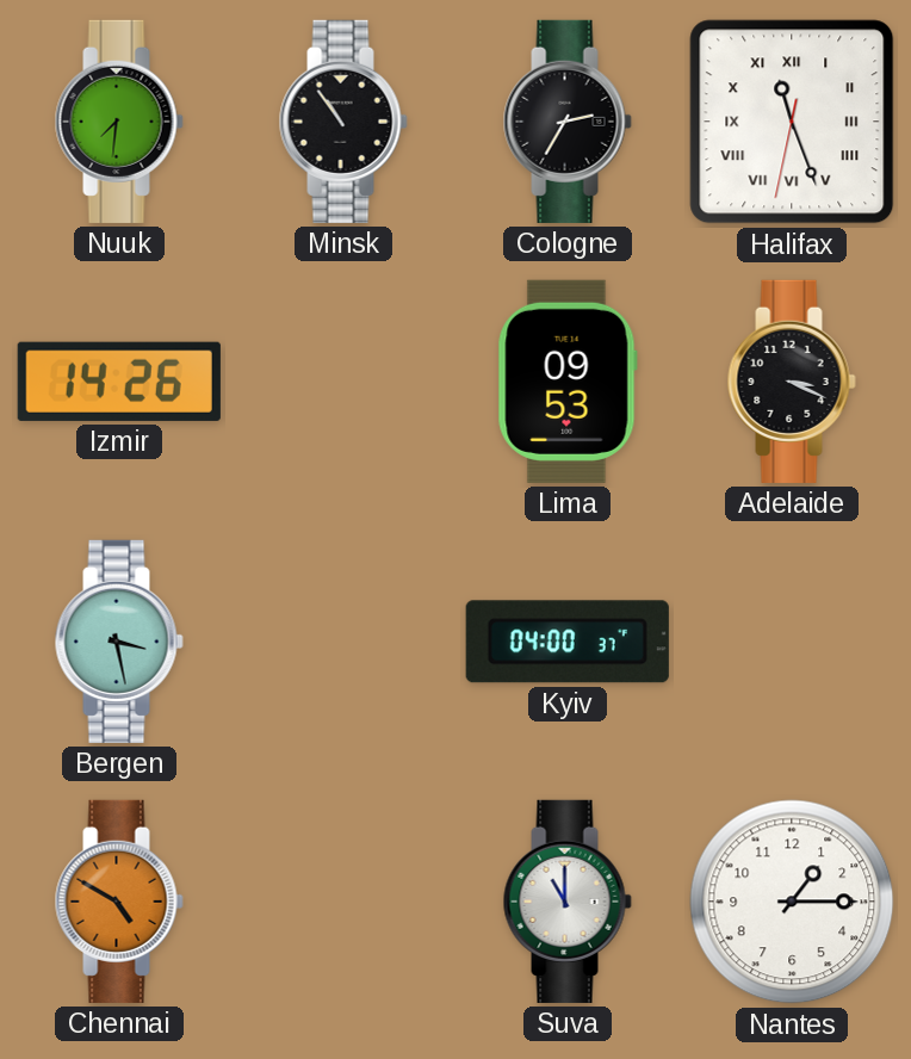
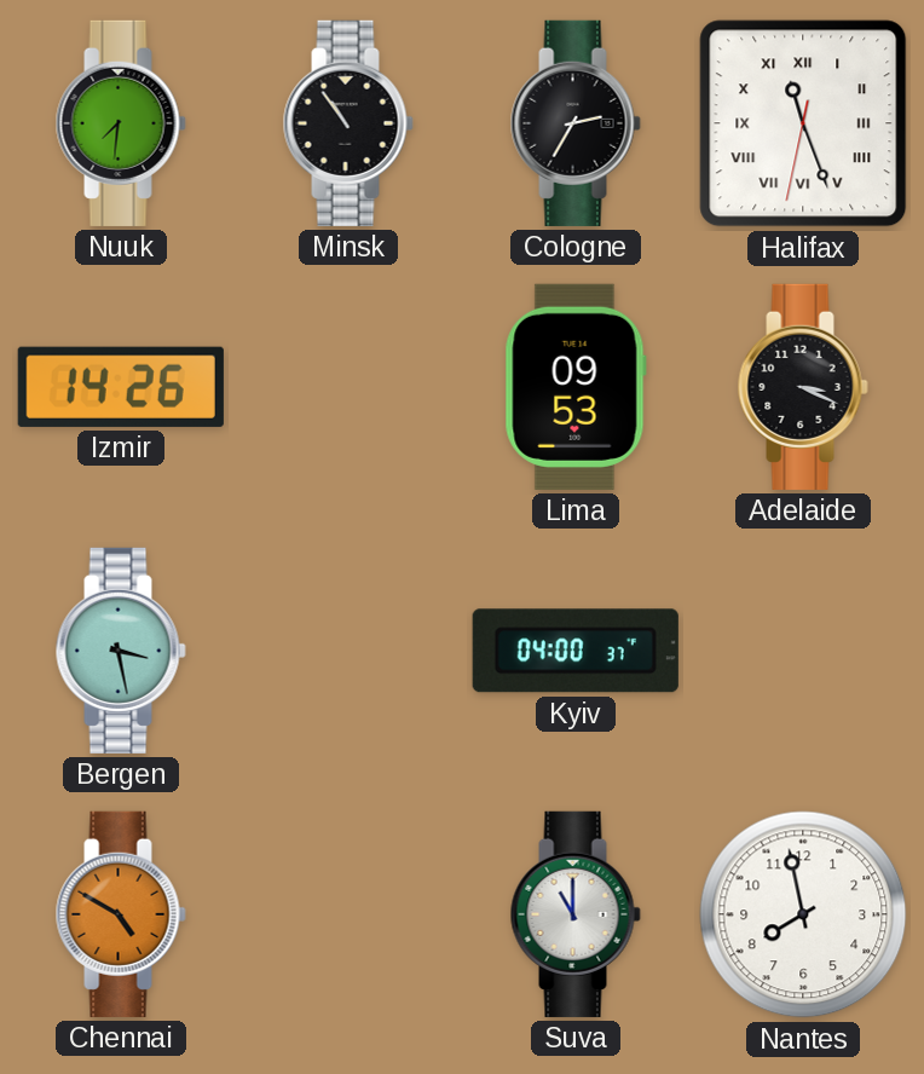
Nantes: 1:15 -> 7:58
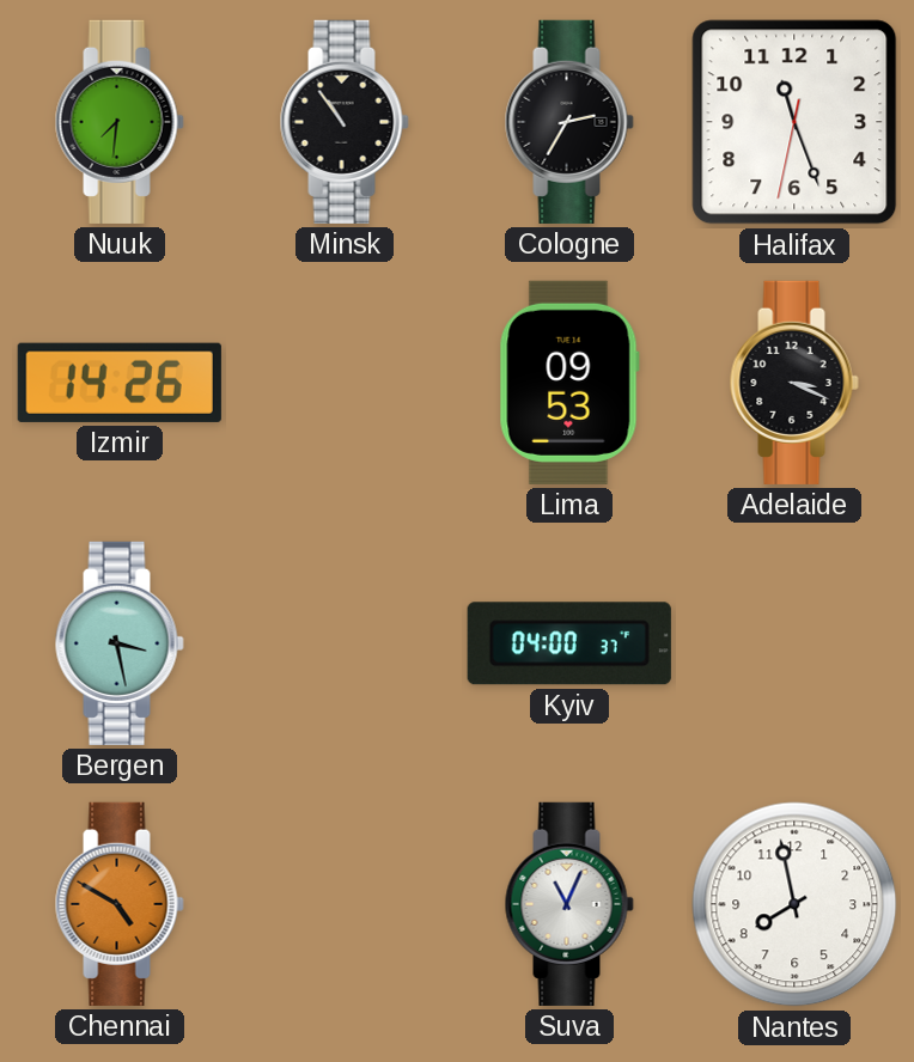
Halifax numerals: Roman -> Arabic
Suva: 11:00 -> 11:04
